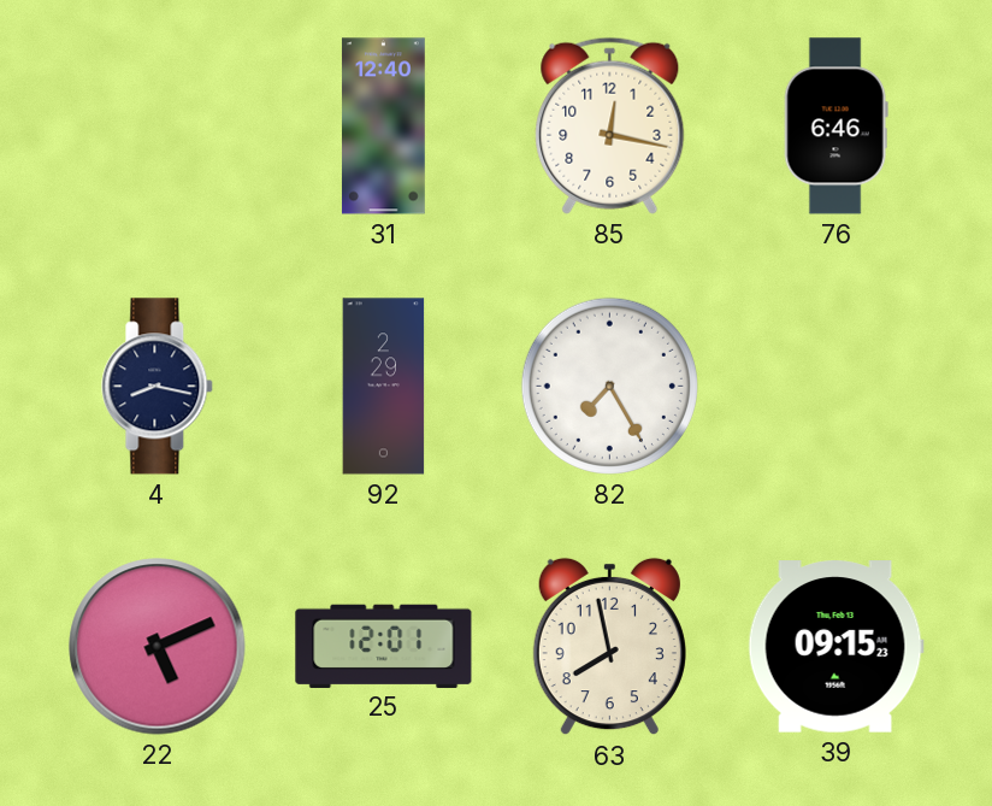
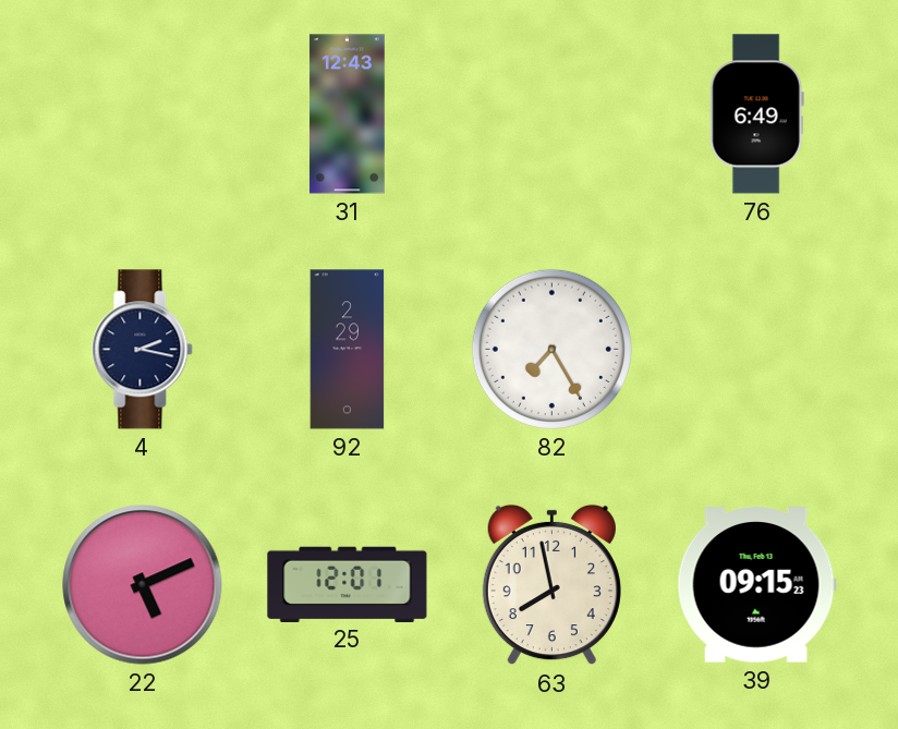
31: 12:40 -> 12:43
85: 12:17 -> none
76: 6:46 -> 6:49
4: 8:17 -> 2:17
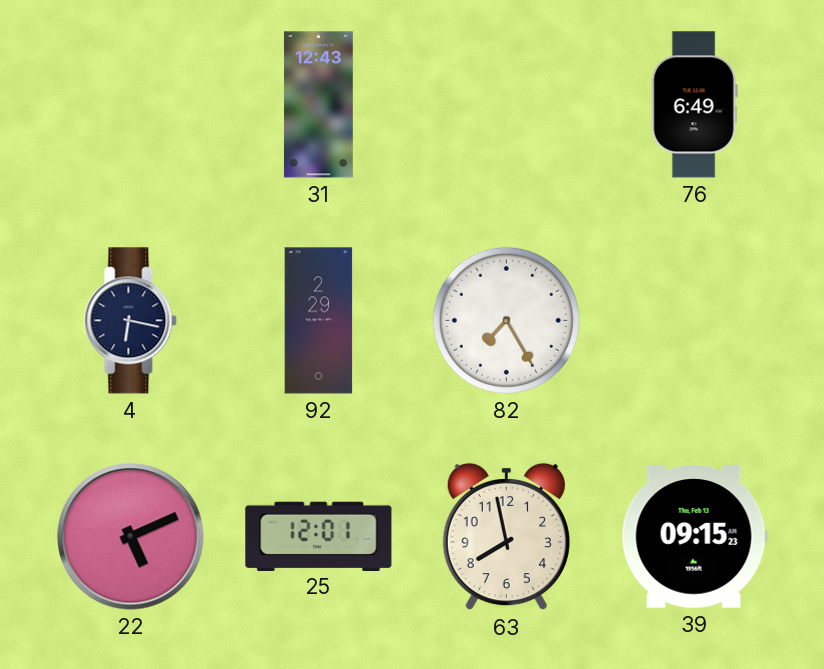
4: 2:17 -> 6:17
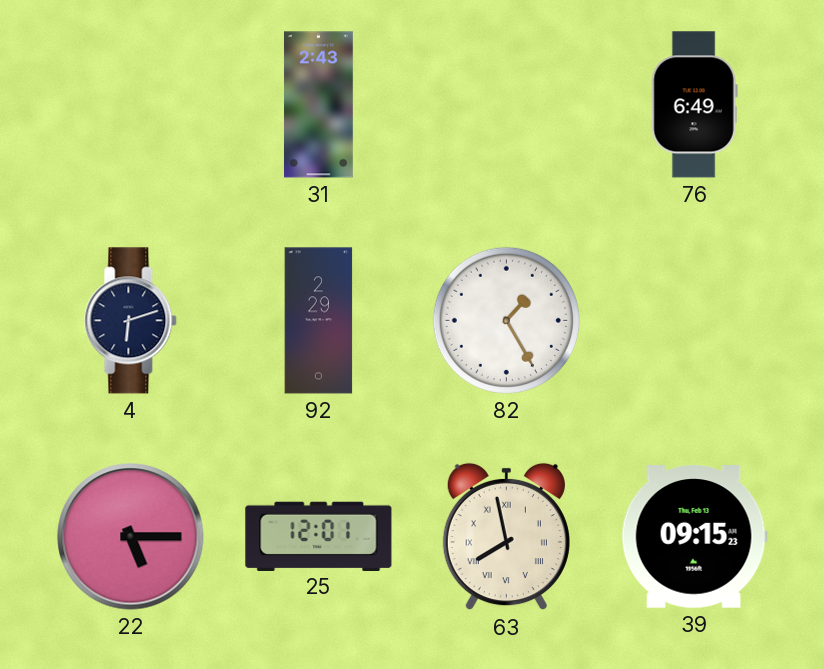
31: 12:43 -> 2:43
4: 6:17 -> 6:12
82: 7:25 -> 1:25
22: 5:11 -> 5:15
63 numerals: Arabic -> Roman
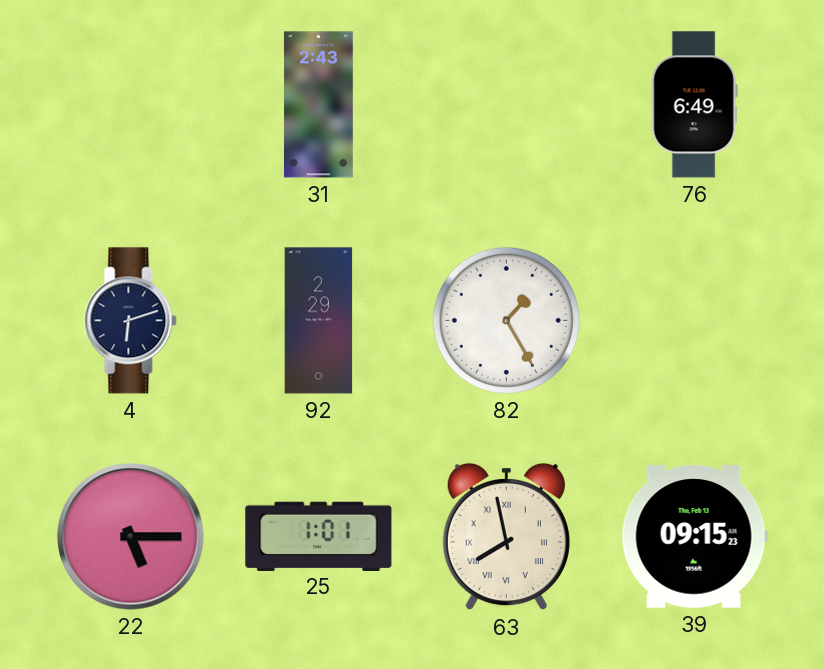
25: 12:01 -> 1:01
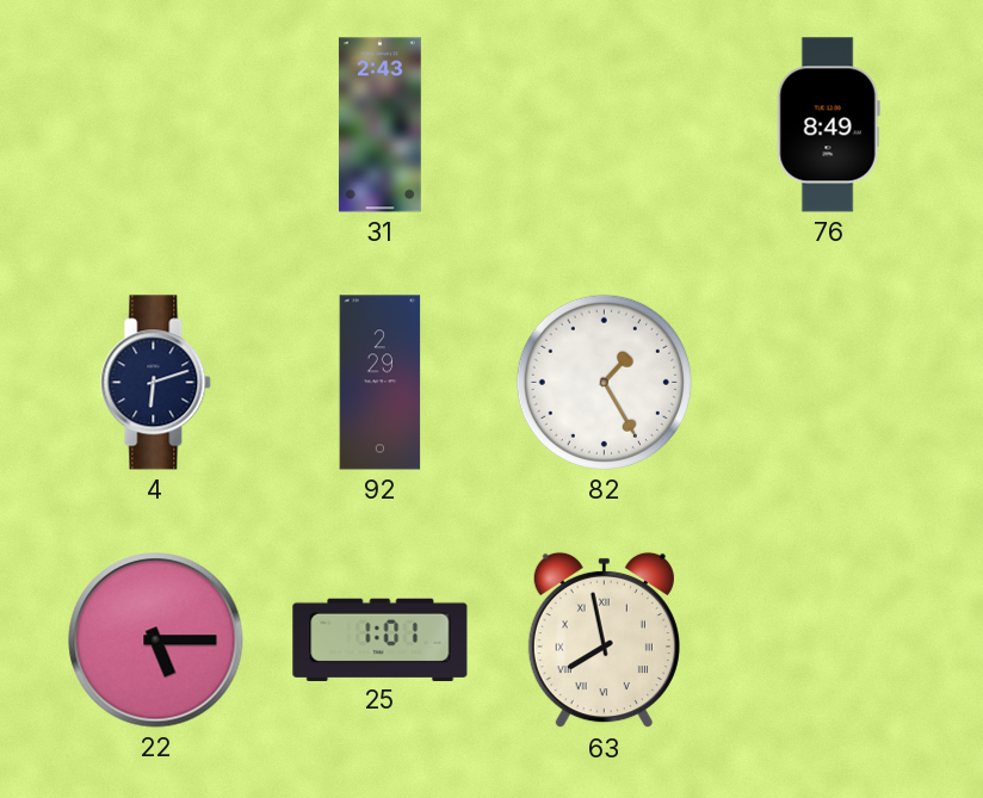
76: 6:49 -> 8:49
39: 09:15 -> none
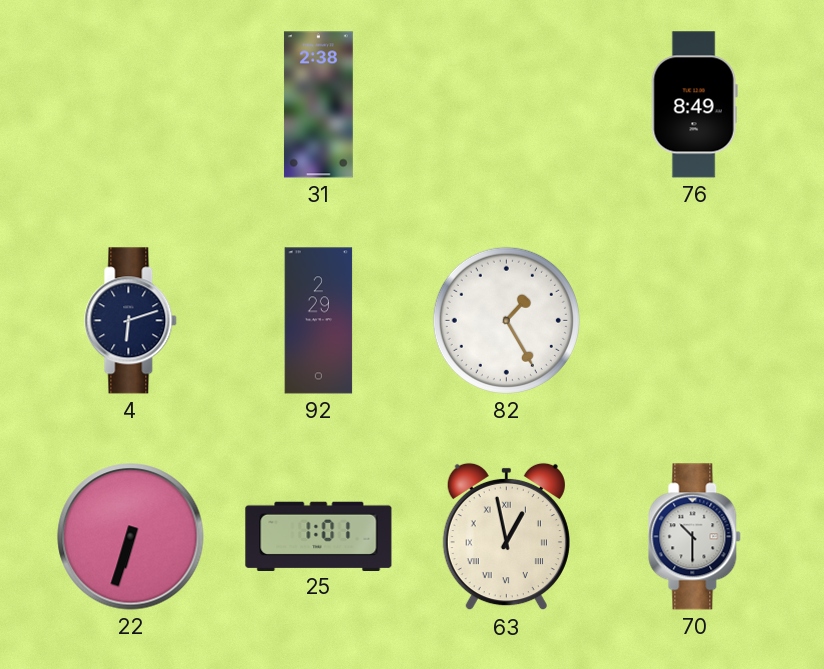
31: 2:43 -> 2:38
22: 5:15 -> 6:33
63: 7:58 -> 12:58
70: none -> 10:30
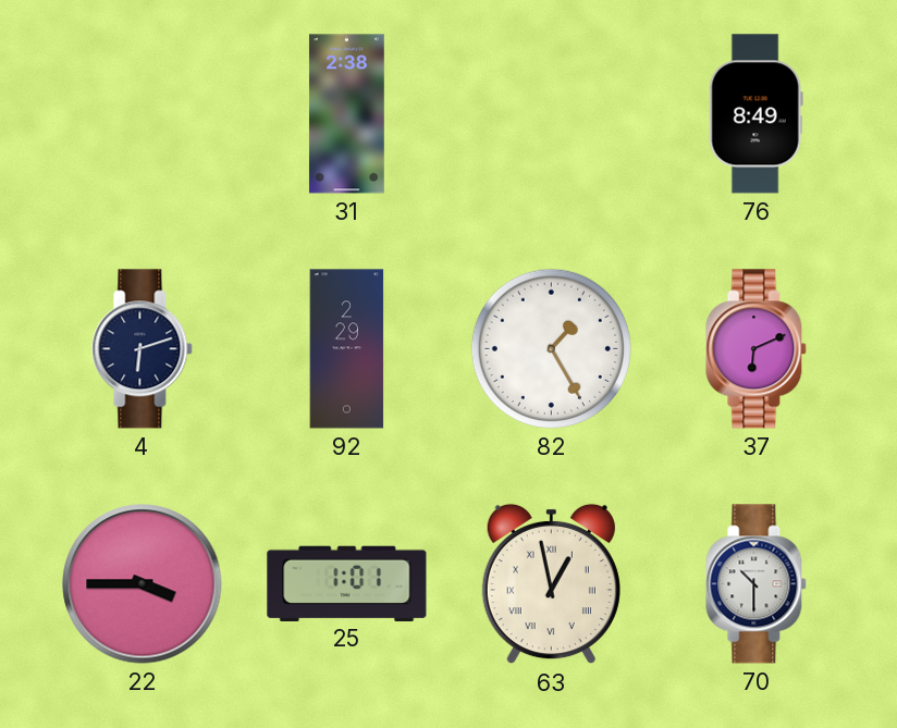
37: none -> 6:11
22: 6:33 -> 3:45
